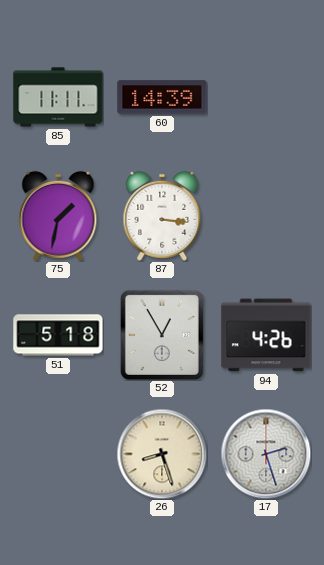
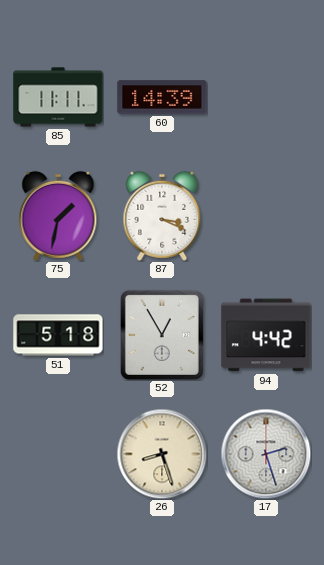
87: 3:16 -> 3:19
94: 4:26 -> 4:42
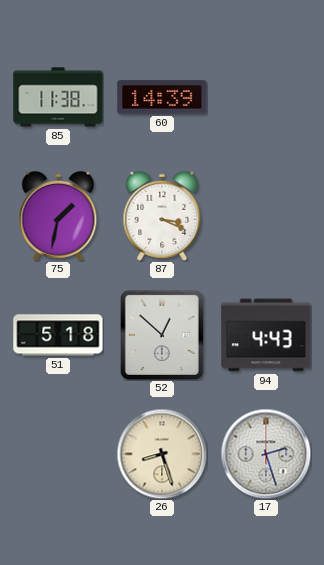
85: 11:11 -> 11:38
52: 12:55 -> 12:52
94: 4:42 -> 4:43
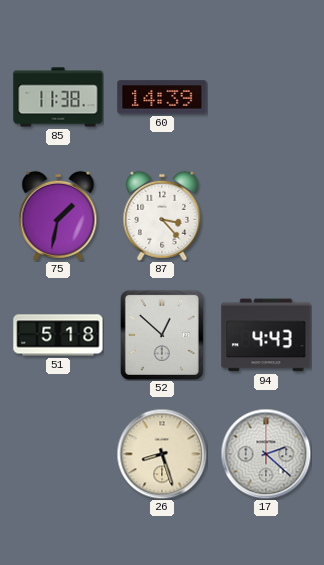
87: 3:19 -> 3:23
17: 2:27 -> 2:22
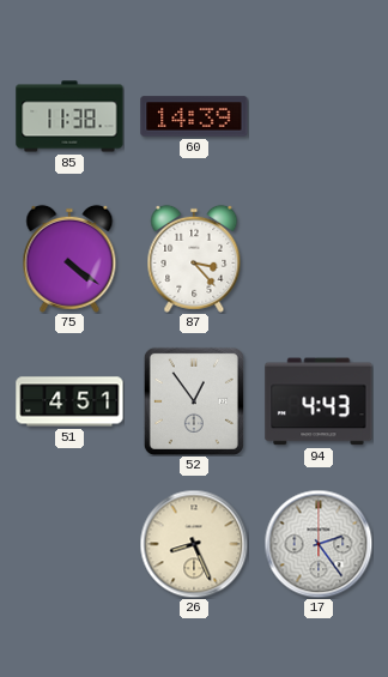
75: 1:32 -> 4:21
51: 5:18 -> 4:51
52: 12:52 -> 12:54
26: 8:27 -> 8:26
17: 2:22 -> 2:24
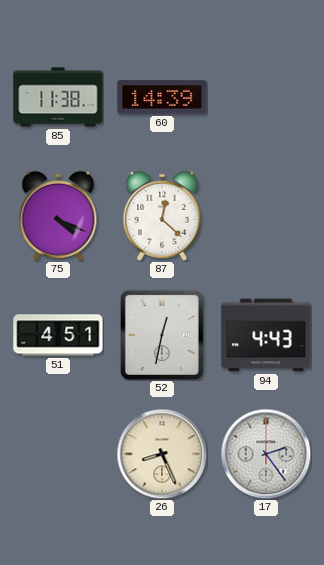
75: 4:21 -> 4:19
87: 3:23 -> 12:22
52: 12:54 -> 12:32
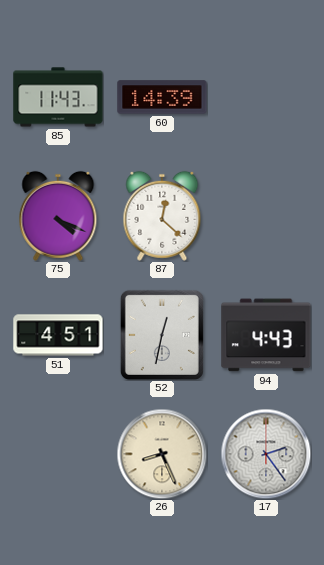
85: 11:38 -> 11:43
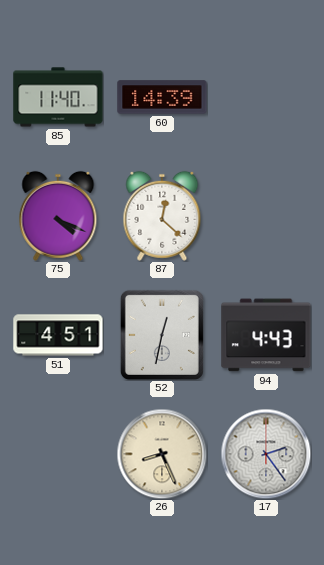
85: 11:43 -> 11:40
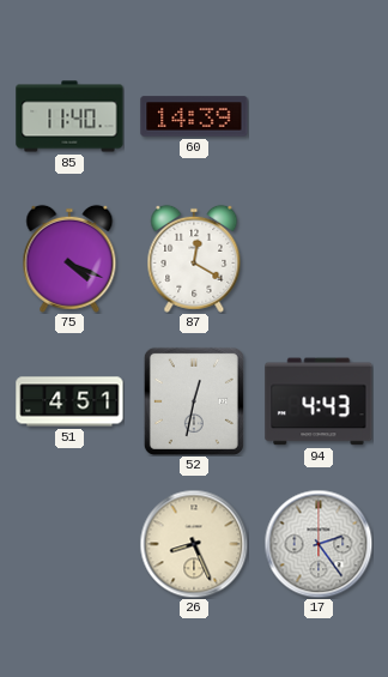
87: 12:22 -> 12:20
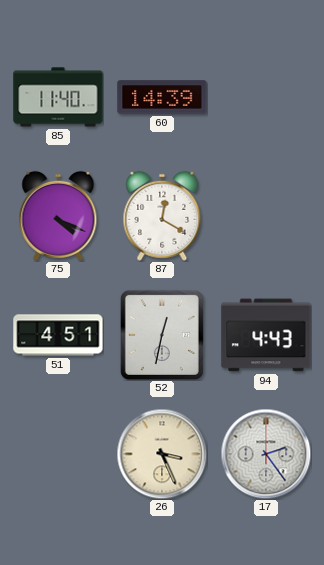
26: 8:26 -> 3:26
